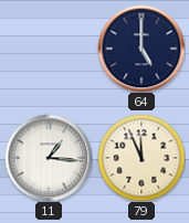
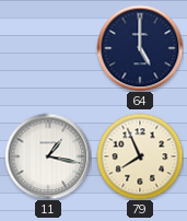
11: 1:16 -> 1:17
79: 11:56 -> 7:56
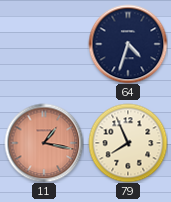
64: 5:00 -> 4:33
11 dial: white -> salmon
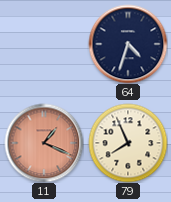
11: 1:17 -> 1:19
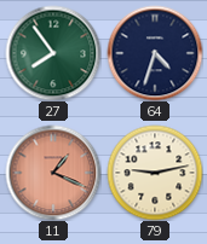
27: none -> 7:54
79: 7:56 -> 9:13
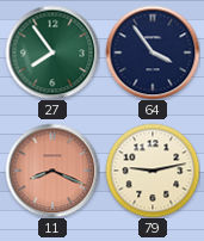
64: 4:33 -> 3:54
11: 1:19 -> 8:19
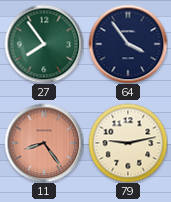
11: 8:19 -> 8:24
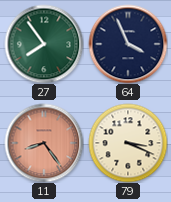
64: 3:54 -> 3:56
79: 9:13 -> 3:19
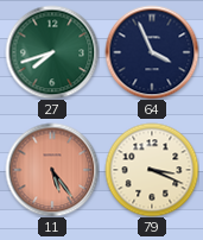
27: 7:54 -> 7:42
11: 8:24 -> 5:24
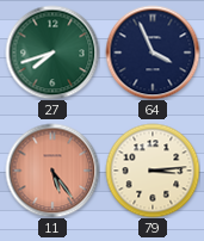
79: 3:19 -> 3:14
